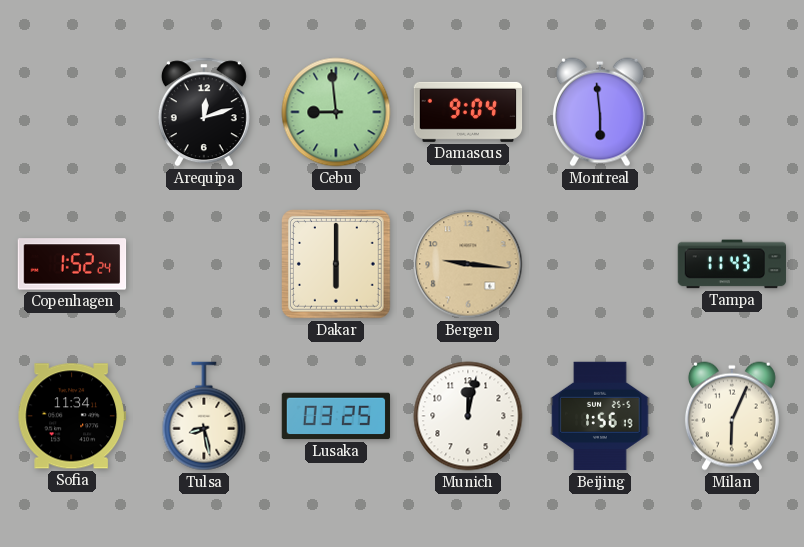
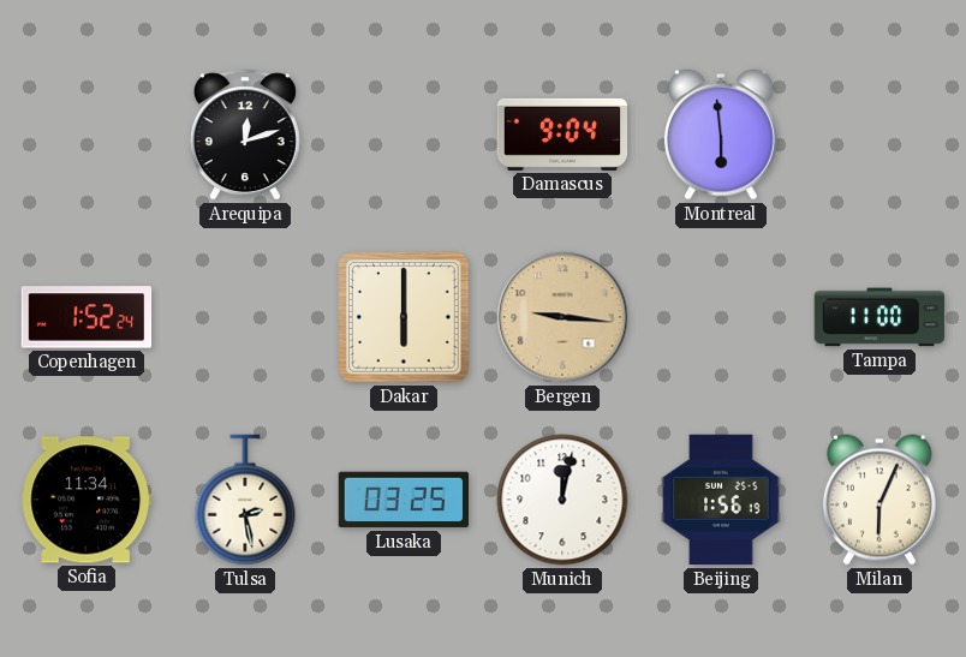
Cebu: 8:59 -> none
Tampa: 11:43 -> 11:00
Tulsa: 8:28 -> 2:28
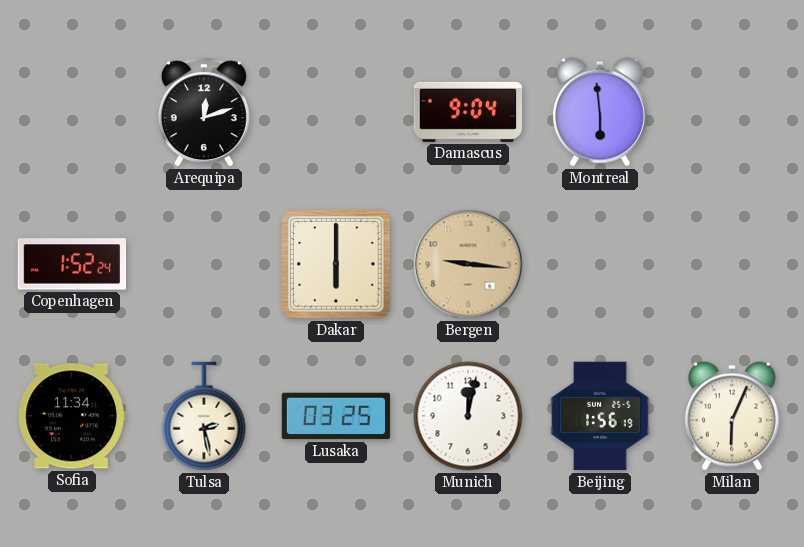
Tampa: 11:00 -> none
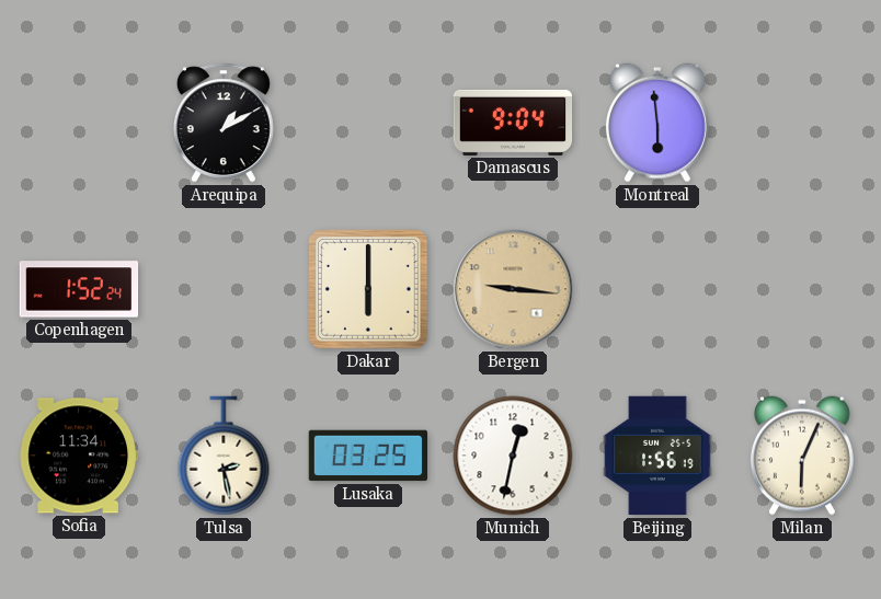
Arequipa: 12:12 -> 1:10
Munich: 12:02 -> 12:32
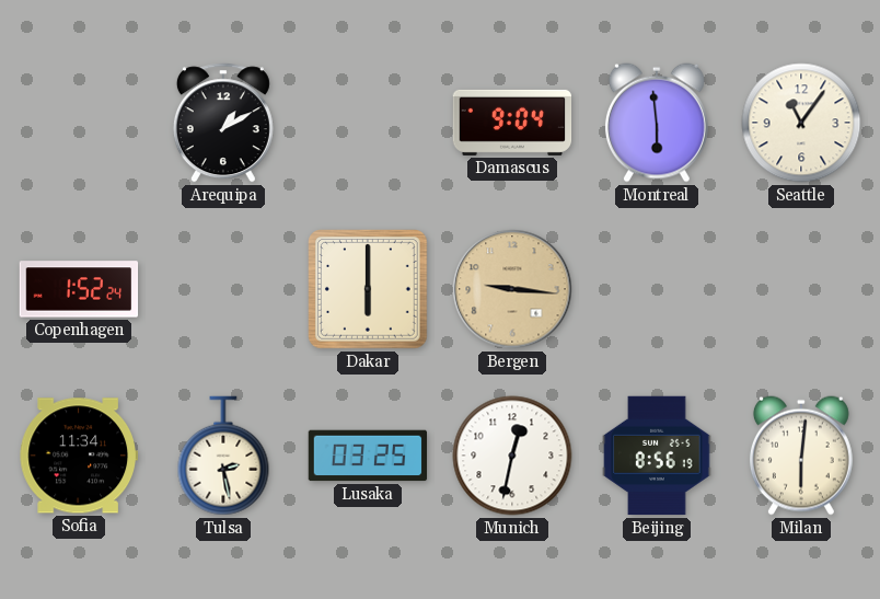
Seattle: none -> 11:06
Beijing: 1:56 -> 8:56
Milan: 6:04 -> 6:01
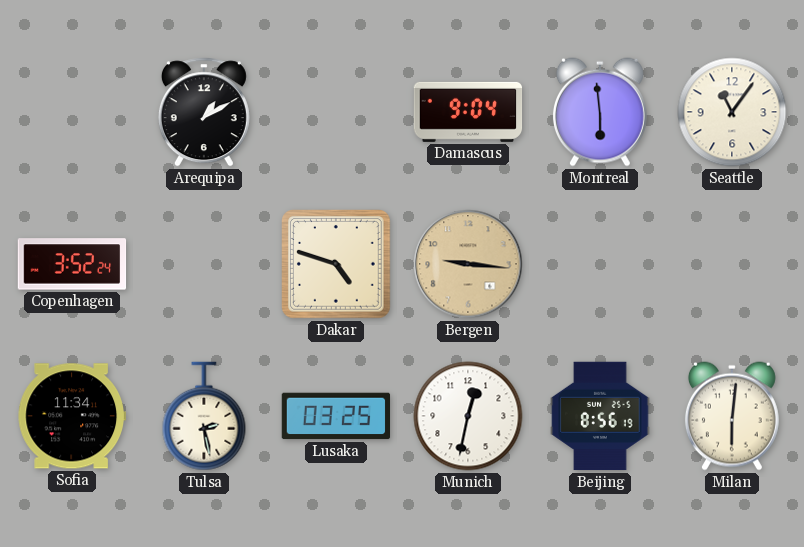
Copenhagen: 1:52 -> 3:52
Dakar: 6:00 -> 4:48
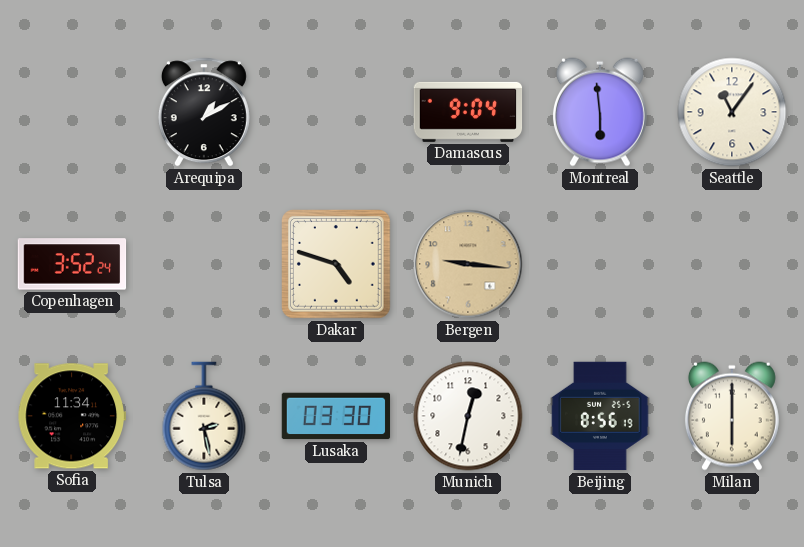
Lusaka: 03:25 -> 03:30
Milan: 6:01 -> 6:00
